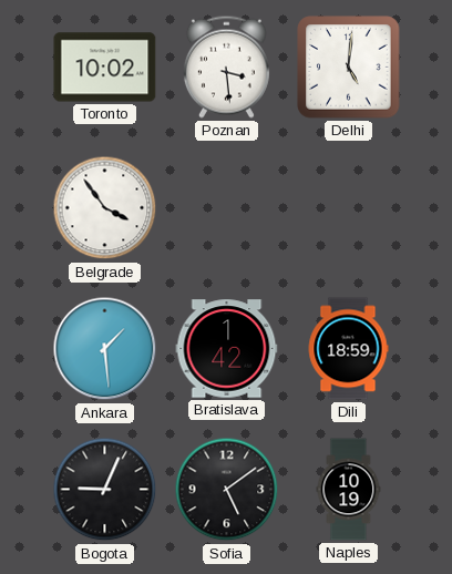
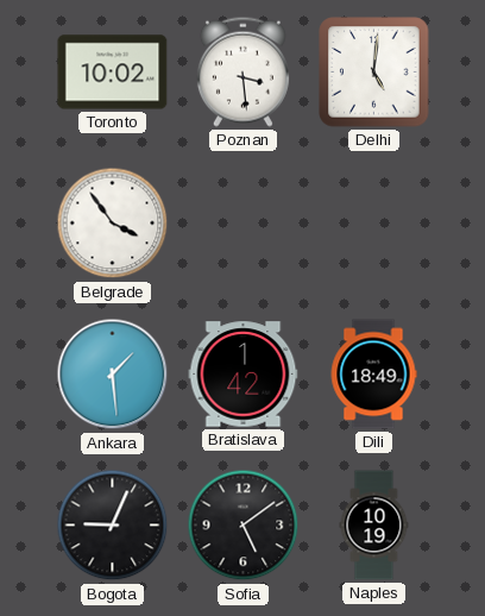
Dili: 18:59 -> 18:49
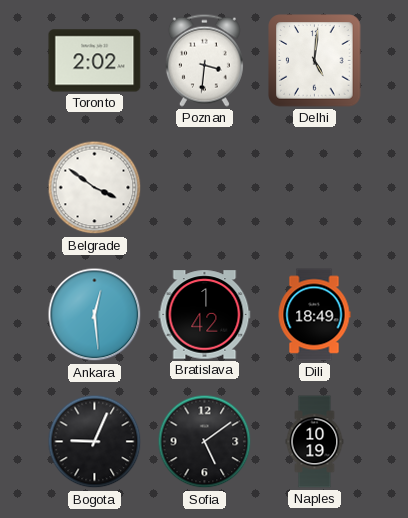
Toronto: 10:02 -> 2:02
Poznan: 3:29 -> 3:31
Belgrade: 3:54 -> 3:51
Ankara: 1:29 -> 12:29
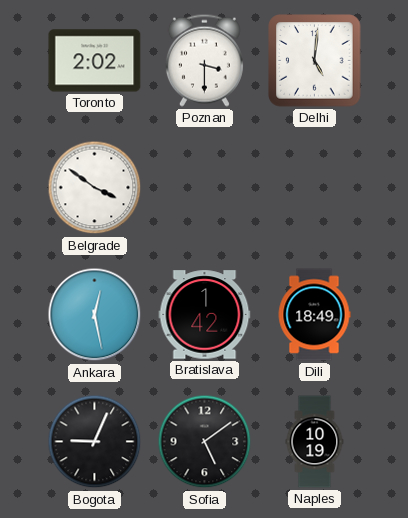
Poznan: 3:31 -> 3:30
Ankara: 12:29 -> 12:28
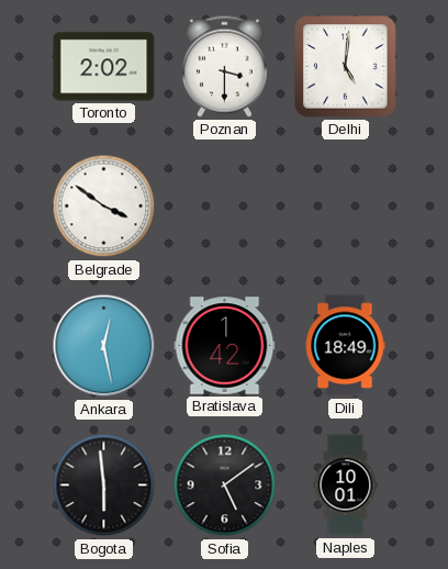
Bogota: 9:04 -> 5:59
Naples: 10:19 -> 10:01
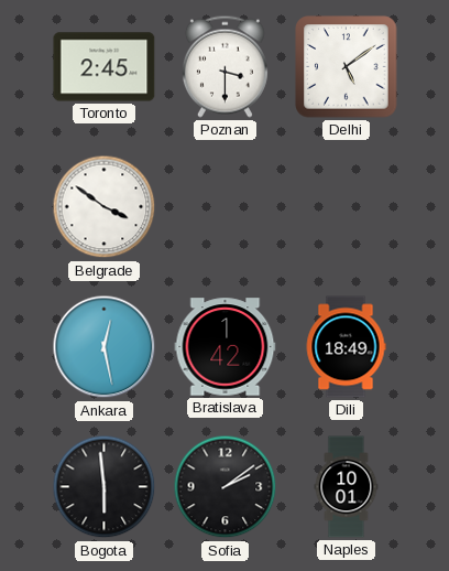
Toronto: 2:02 -> 2:45
Delhi: 5:01 -> 5:09
Sofia: 5:09 -> 2:09
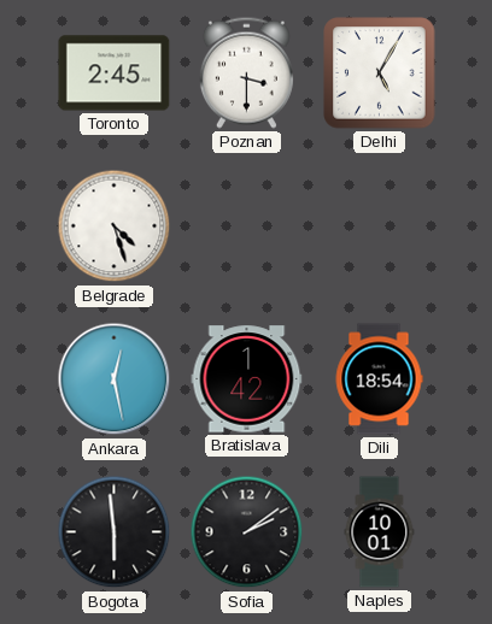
Delhi: 5:09 -> 5:05
Belgrade: 3:51 -> 4:27
Dili: 18:49 -> 18:54
